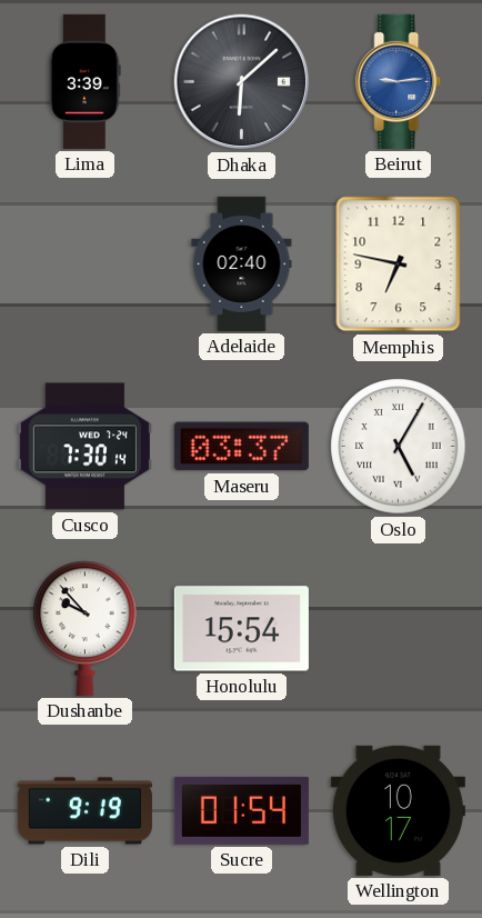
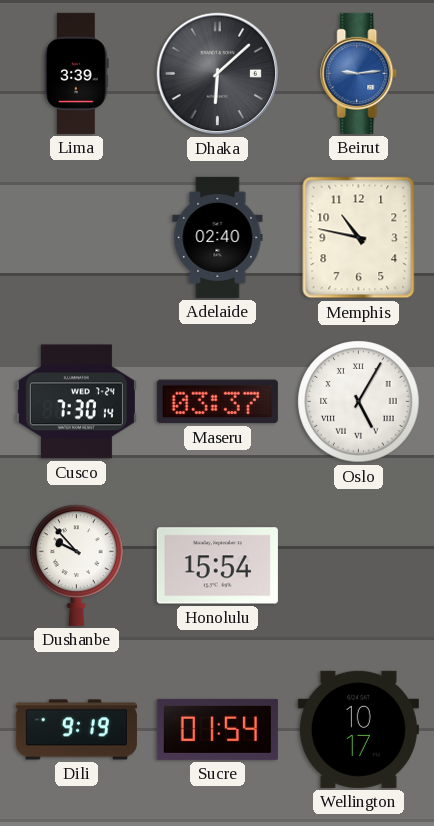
Memphis: 6:47 -> 10:47
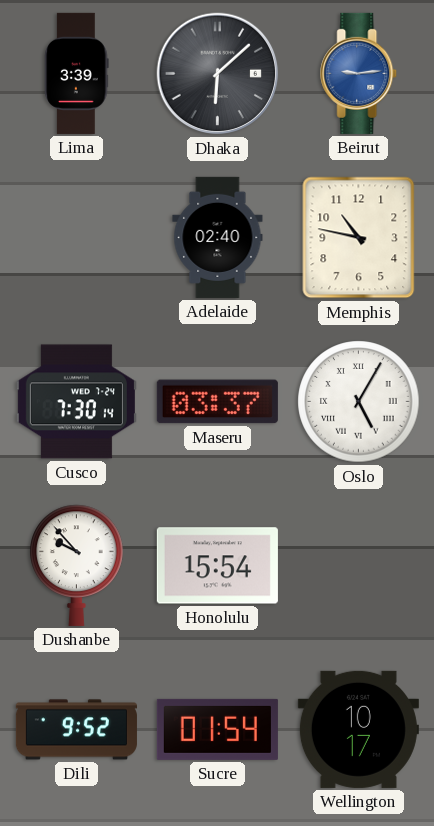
Dili: 9:19 -> 9:52
